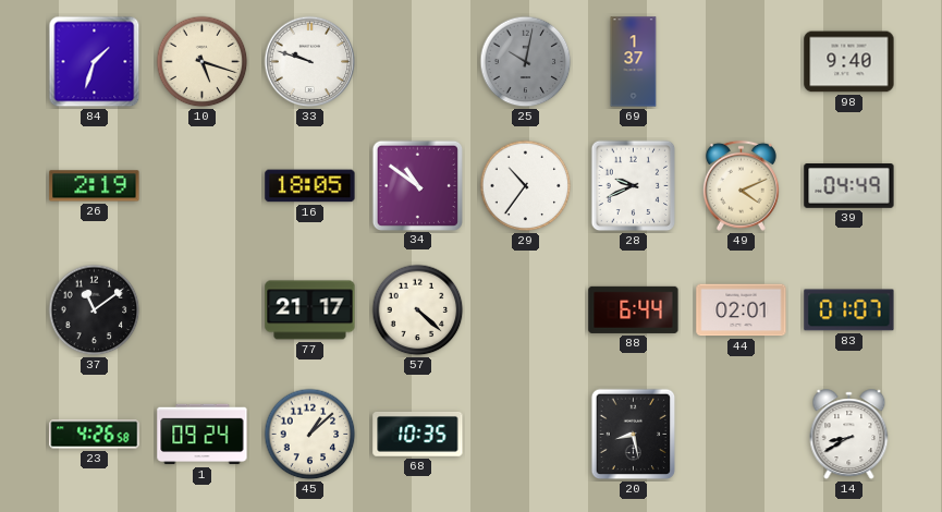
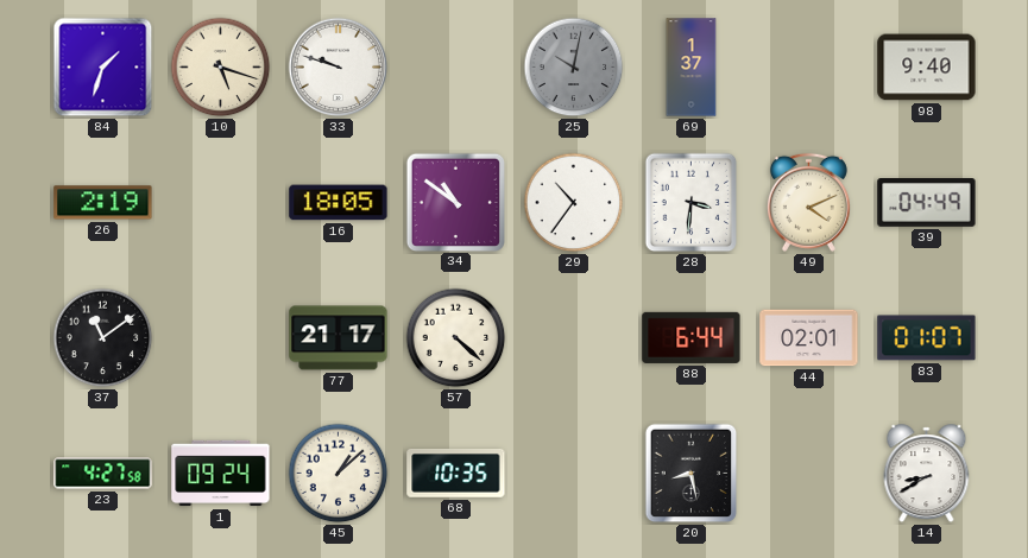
28: 9:41 -> 3:31
23: 4:26 -> 4:27
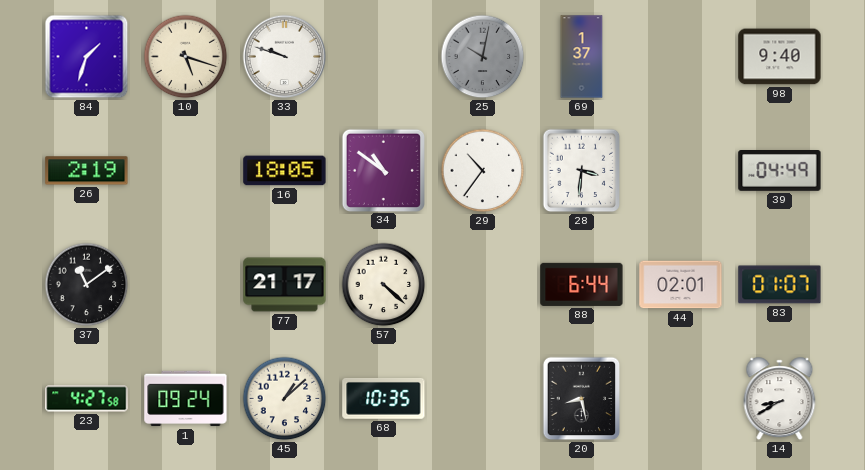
49: 4:11 -> none
